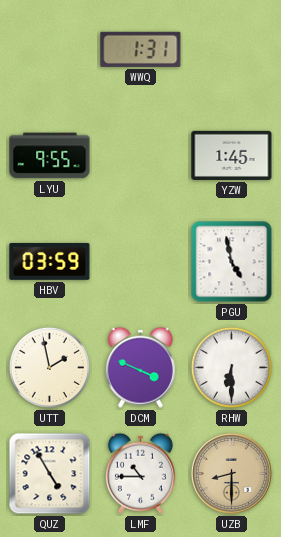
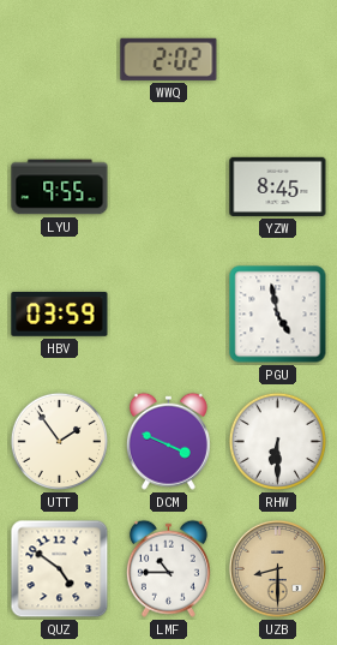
WWQ: 1:31 -> 2:02
YZW: 1:45 -> 8:45
UTT: 1:58 -> 1:54
QUZ: 4:55 -> 4:51
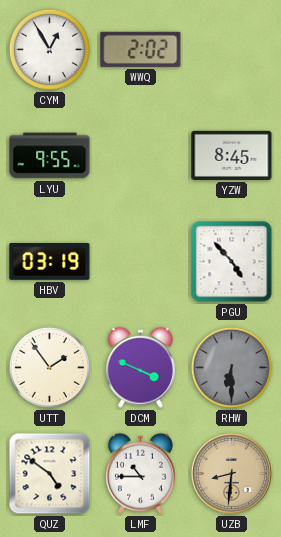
CYM: none -> 12:55
HBV: 03:59 -> 03:19
PGU: 4:58 -> 4:53
RHW dial: white -> grey
UZB: 8:30 -> 8:31
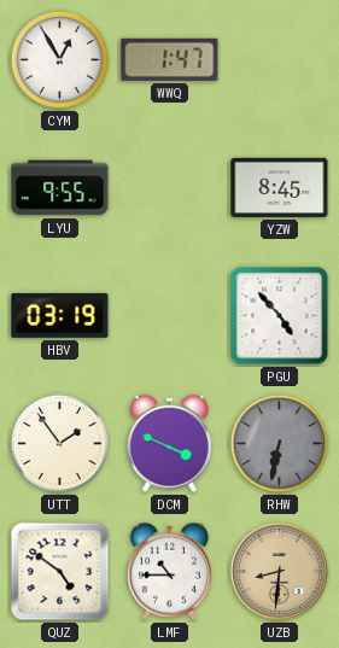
WWQ: 2:02 -> 1:47
RHW: 6:30 -> 6:32
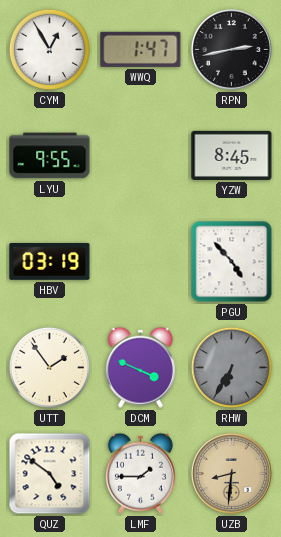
RPN: none -> 2:43
RHW: 6:32 -> 6:35
LMF: 10:45 -> 1:45
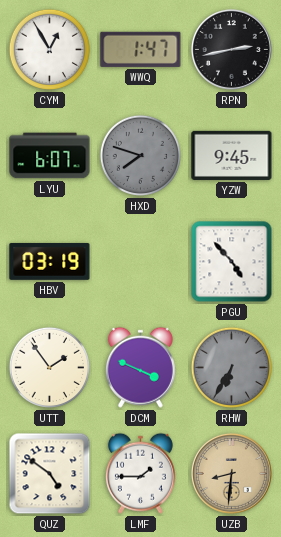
LYU: 9:55 -> 6:07
HXD: none -> 7:48
YZW: 8:45 -> 9:45
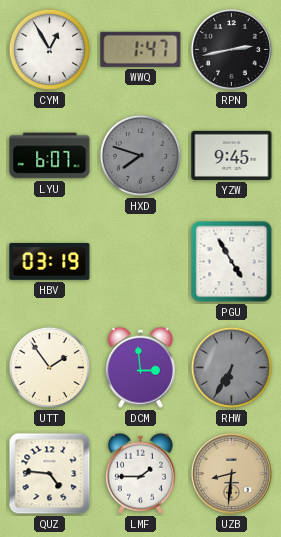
PGU: 4:53 -> 4:55
DCM: 3:49 -> 2:59
QUZ: 4:51 -> 4:46
